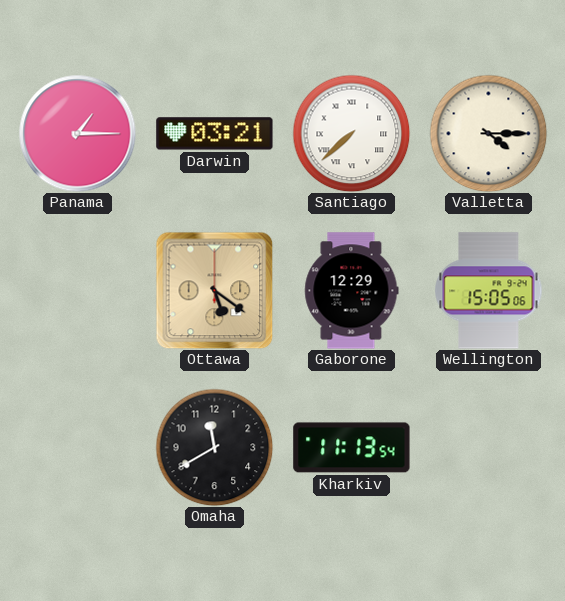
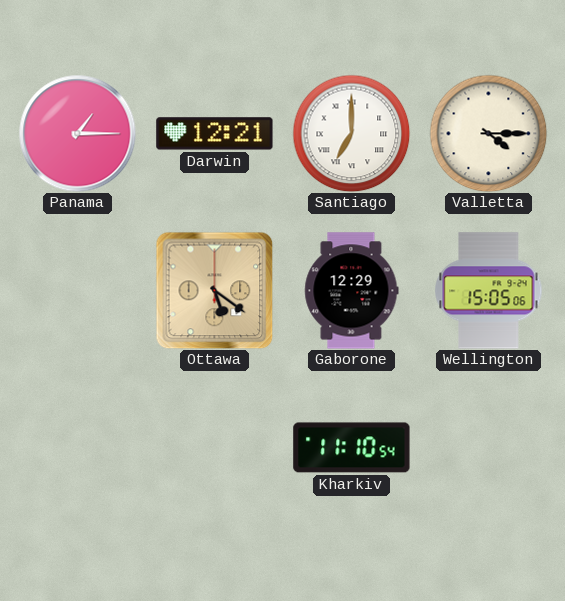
Darwin: 03:21 -> 12:21
Santiago: 7:38 -> 7:00
Omaha: 11:40 -> none
Kharkiv: 11:13 -> 11:10
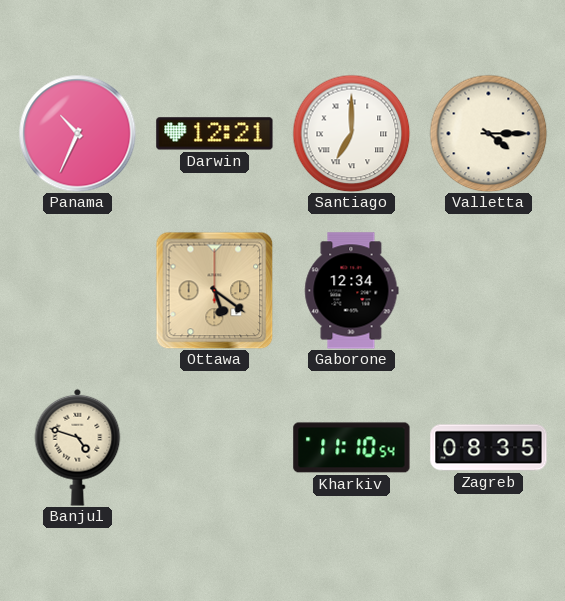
Panama: 1:15 -> 10:34
Gaborone: 12:29 -> 12:34
Wellington: 15:05 -> none
Banjul: none -> 4:48
Zagreb: none -> 08:35
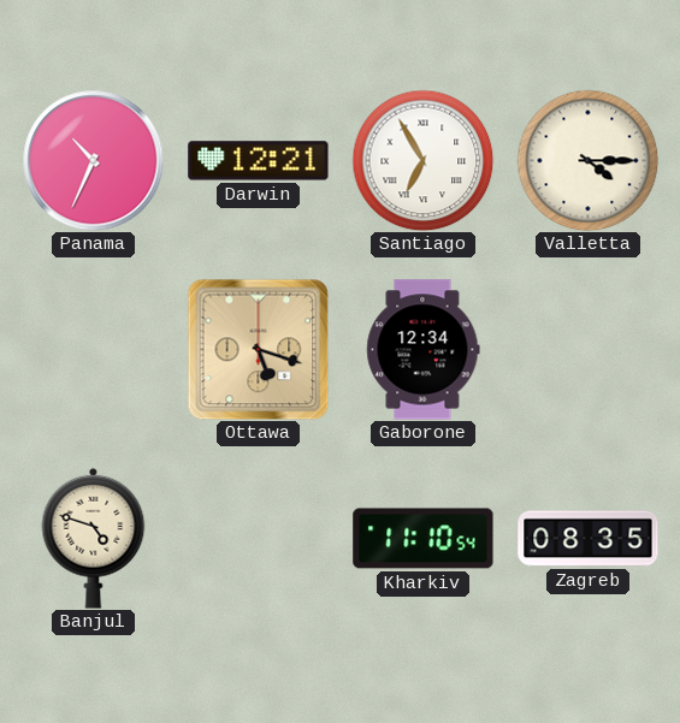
Santiago: 7:00 -> 6:55
Ottawa: 5:21 -> 5:18
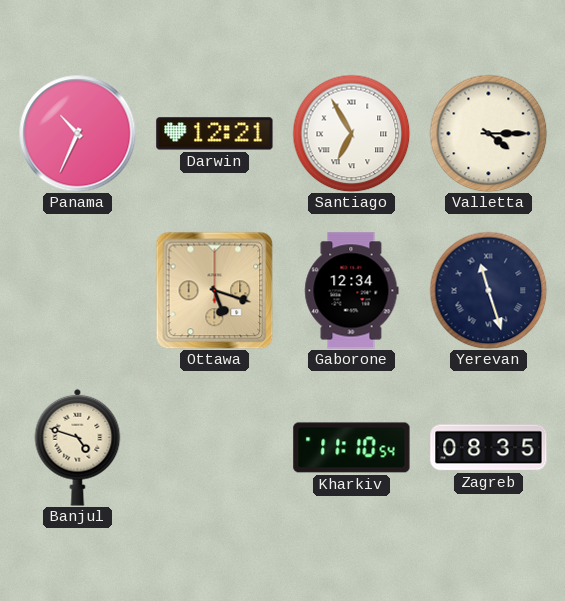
Yerevan: none -> 11:27
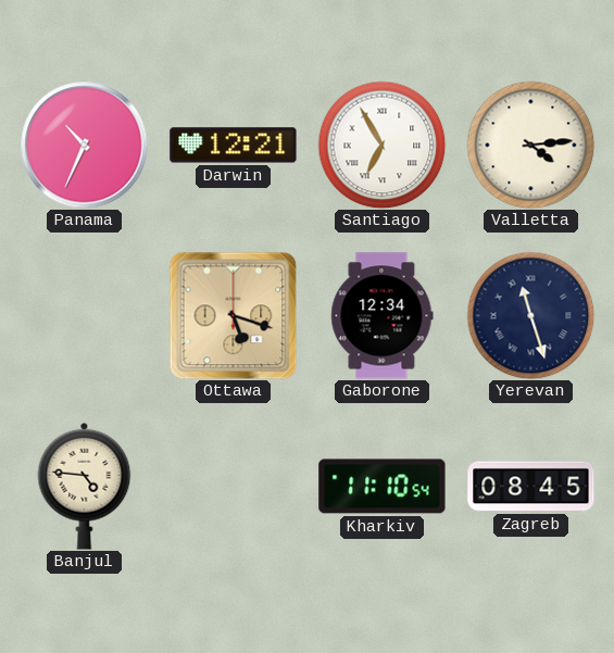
Valletta: 4:15 -> 4:14
Banjul: 4:48 -> 4:46
Zagreb: 08:35 -> 08:45
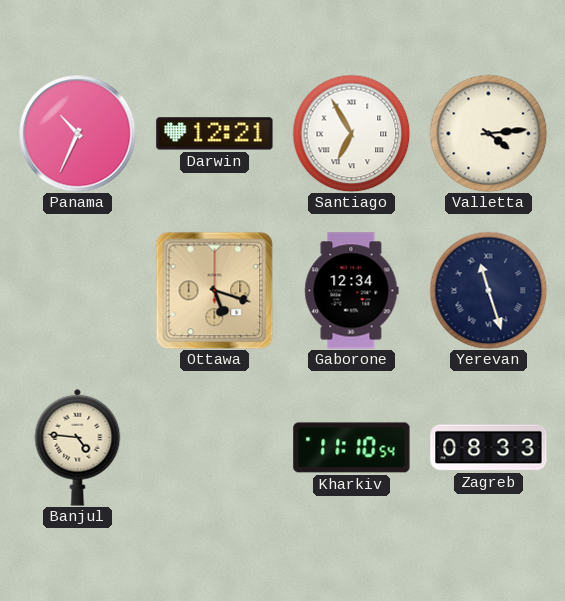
Zagreb: 08:45 -> 08:33
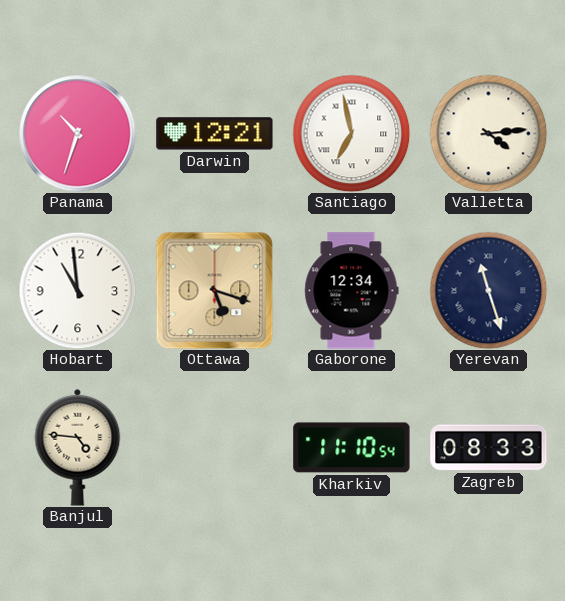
Panama: 10:34 -> 10:33
Santiago: 6:55 -> 6:58
Hobart: none -> 10:59
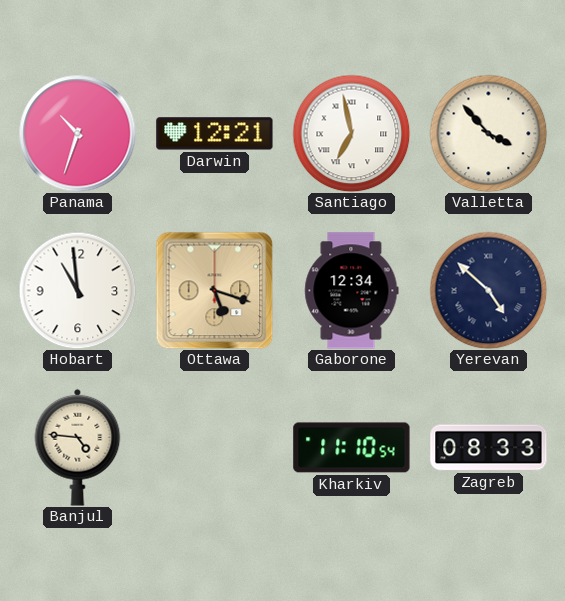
Valletta: 4:14 -> 3:53
Yerevan: 11:27 -> 4:52
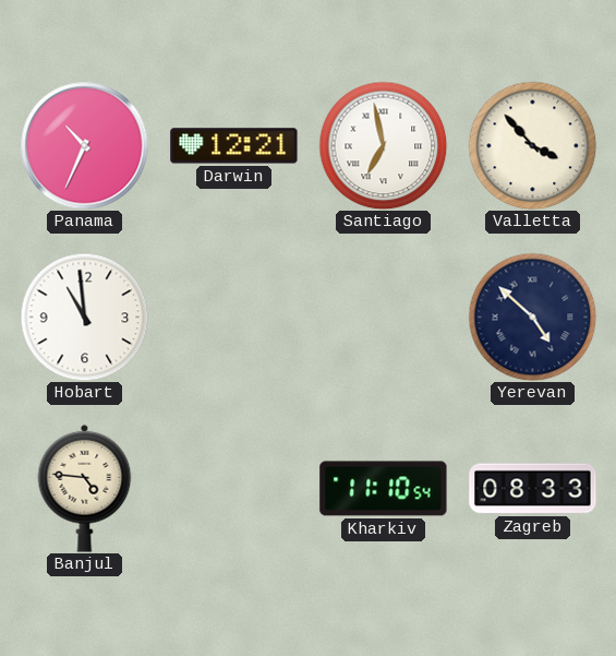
Panama: 10:33 -> 10:34
Ottawa: 5:18 -> none
Gaborone: 12:34 -> none
